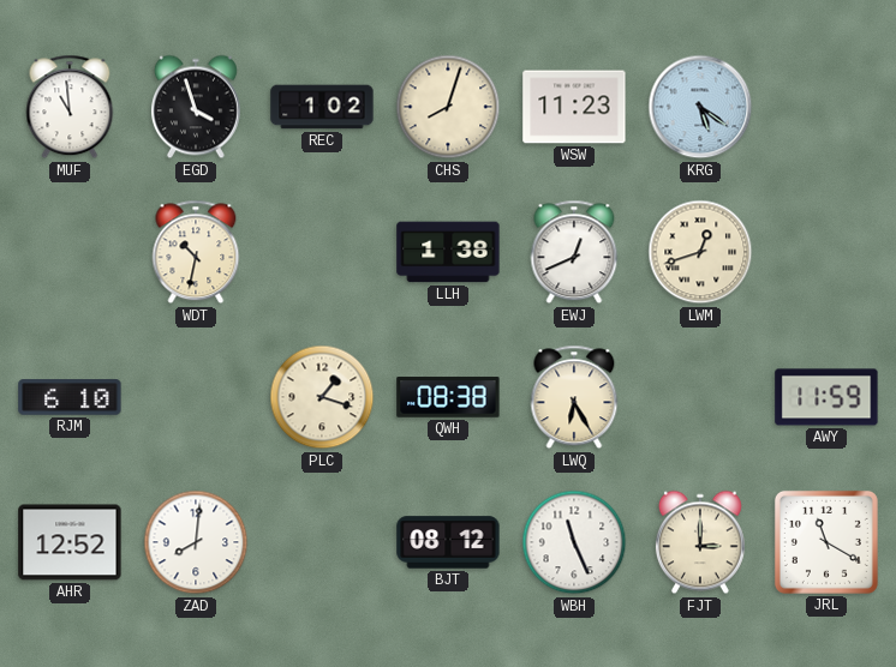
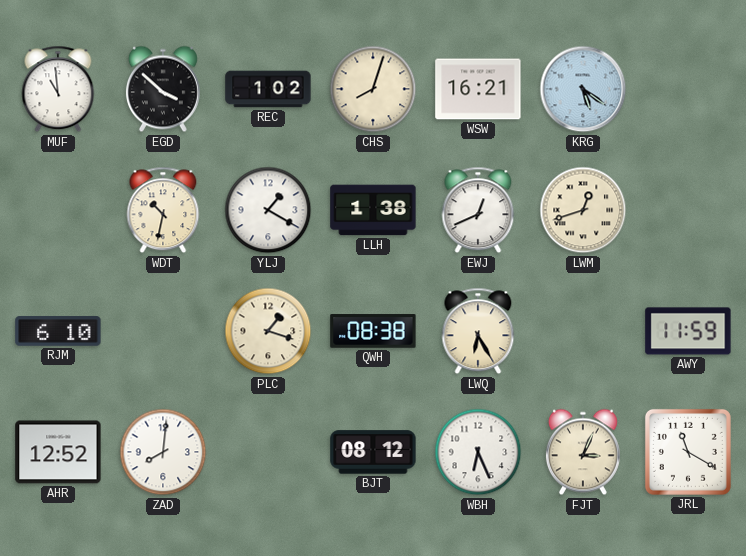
EGD: 3:57 -> 3:52
WSW: 11:23 -> 16:21
YLJ: none -> 1:20
WBH: 11:26 -> 6:26
FJT: 3:00 -> 3:04
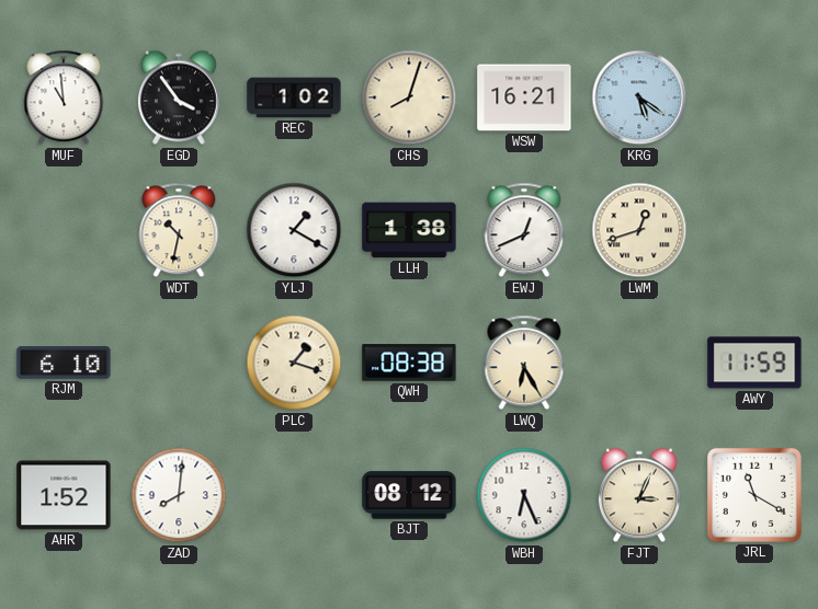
EGD: 3:52 -> 3:54
AHR: 12:52 -> 1:52
